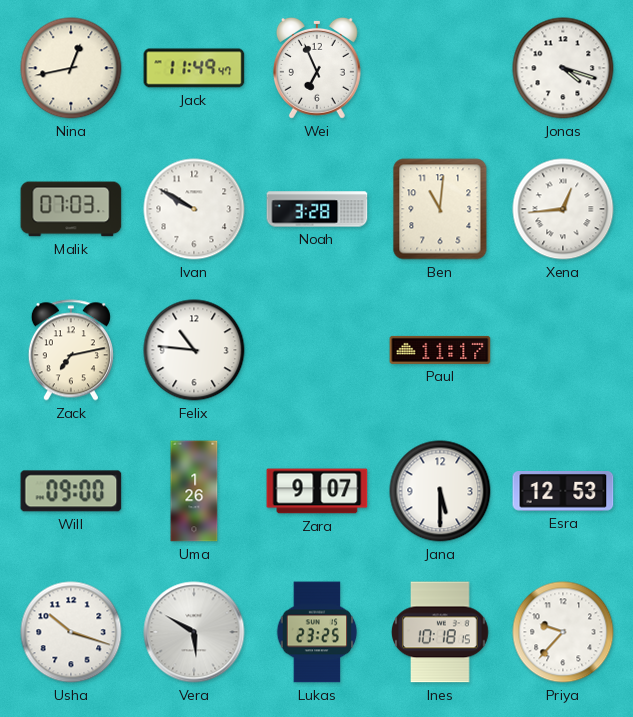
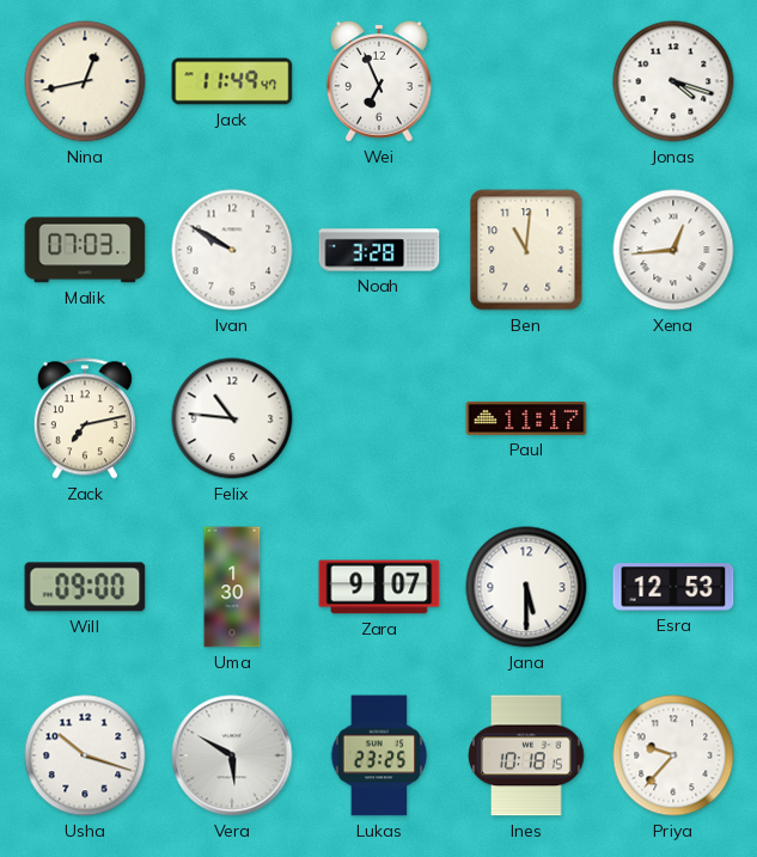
Uma: 1:26 -> 1:30
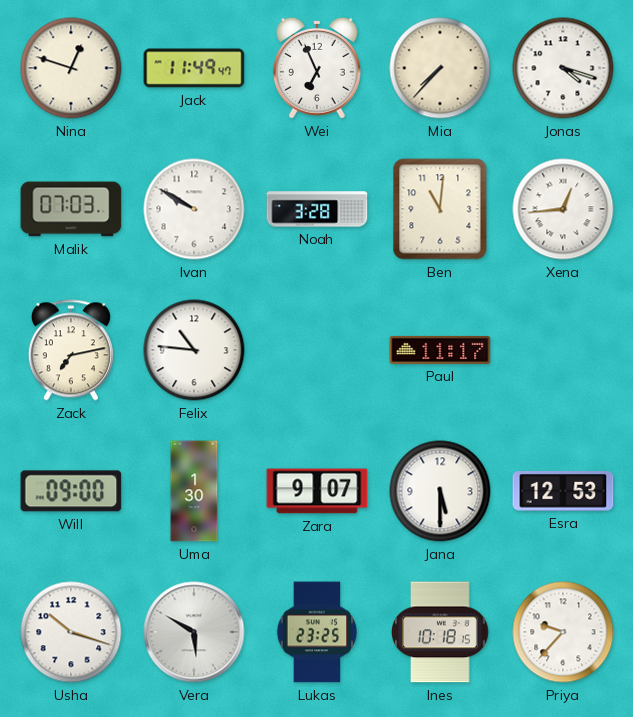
Nina: 12:43 -> 12:48
Mia: none -> 7:37
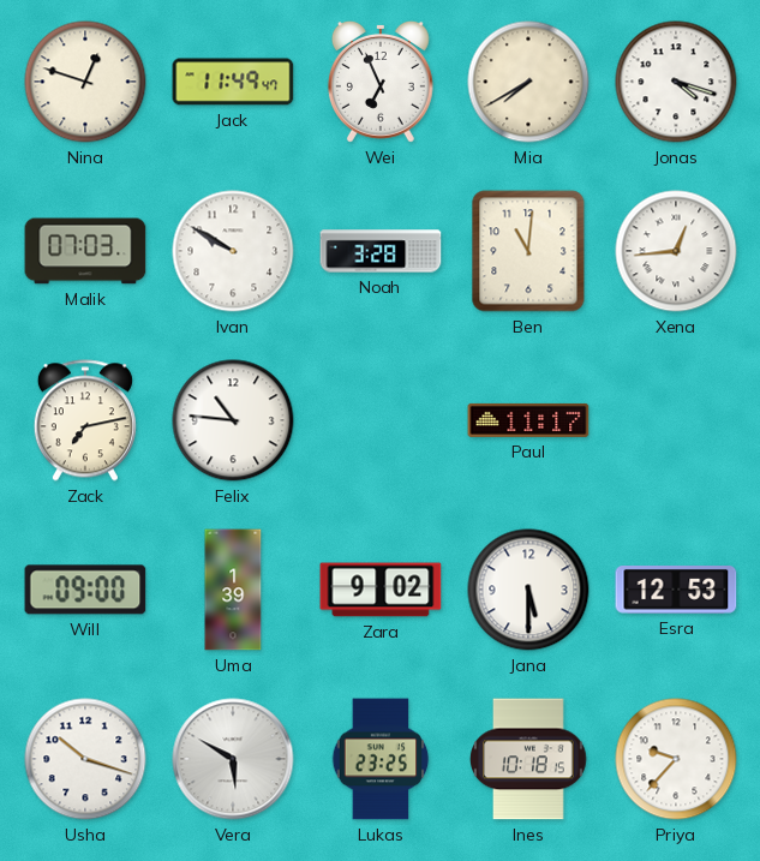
Mia: 7:37 -> 7:40
Uma: 1:30 -> 1:39
Zara: 9:07 -> 9:02
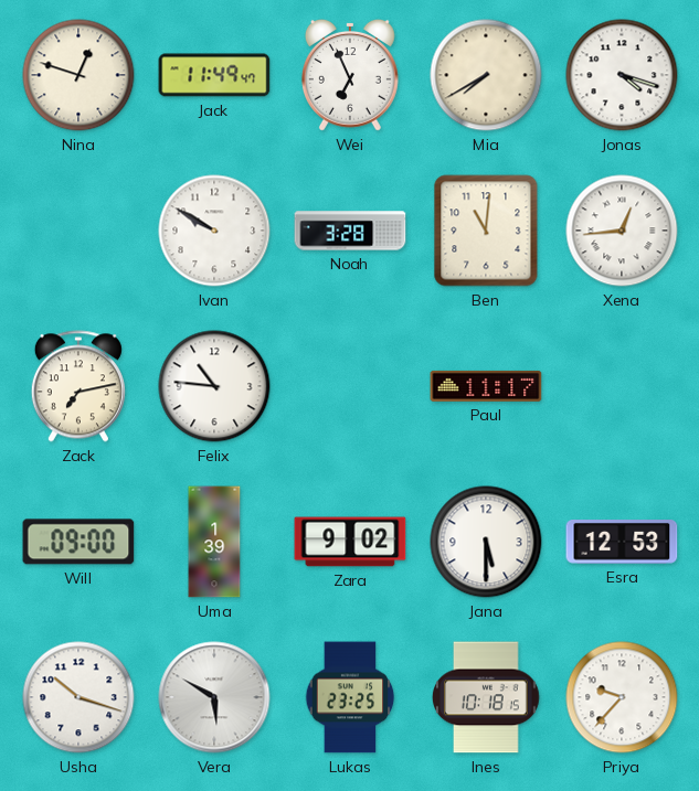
Malik: 07:03 -> none
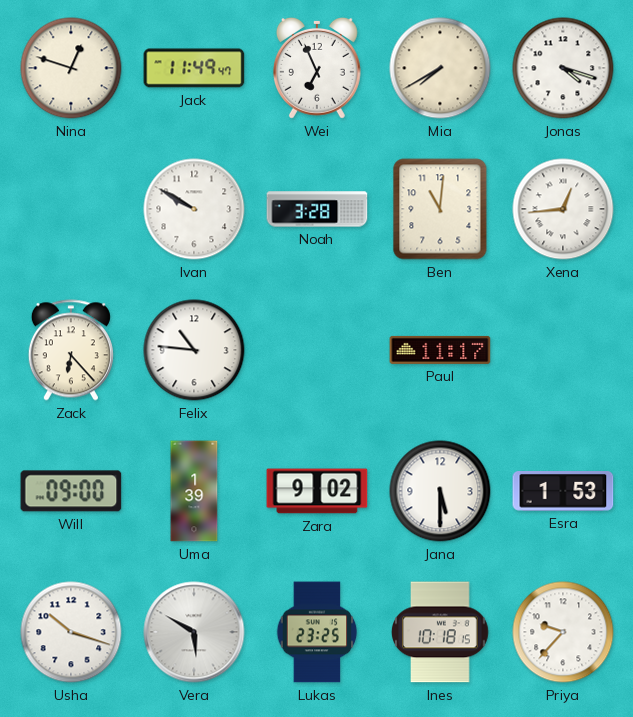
Zack: 7:13 -> 6:23
Esra: 12:53 -> 1:53
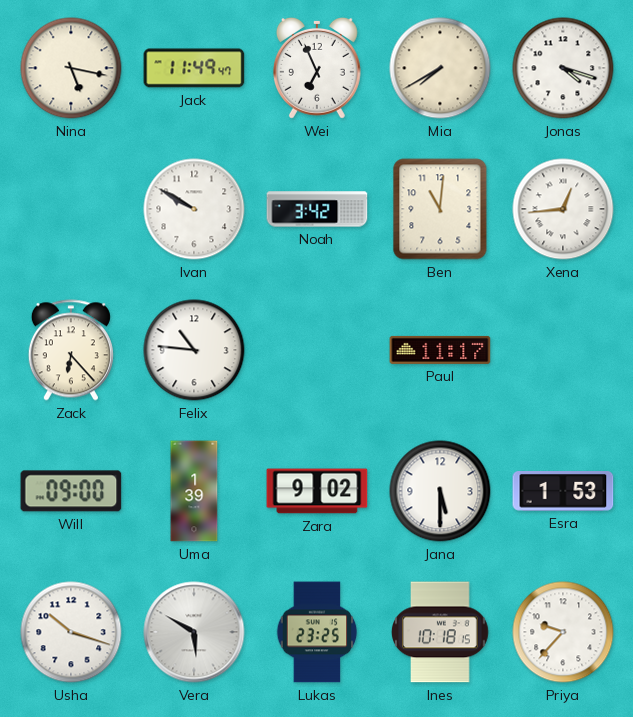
Nina: 12:48 -> 5:17
Noah: 3:28 -> 3:42
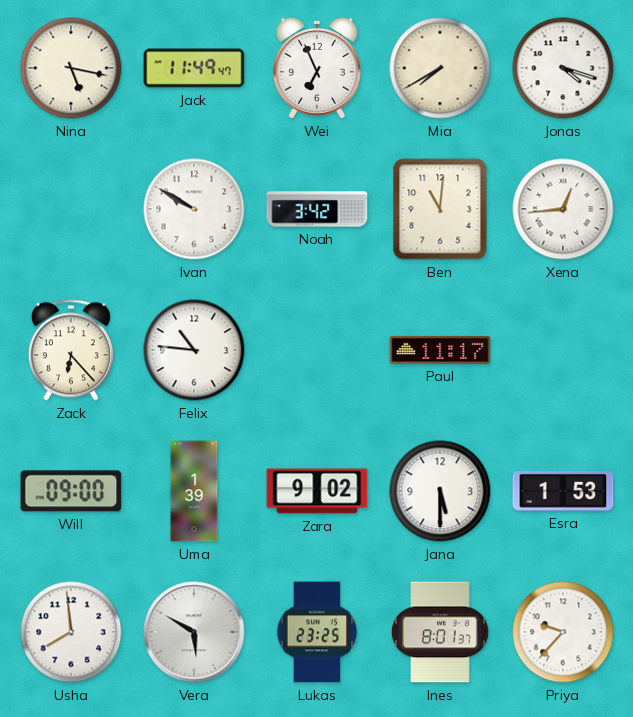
Usha: 10:18 -> 7:59
Ines: 10:18 -> 8:01
